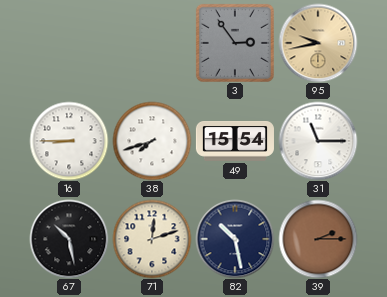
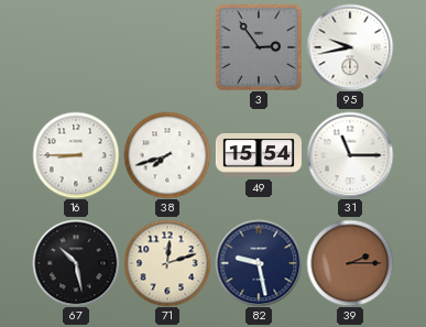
95 dial: champagne -> white
82: 10:28 -> 9:28
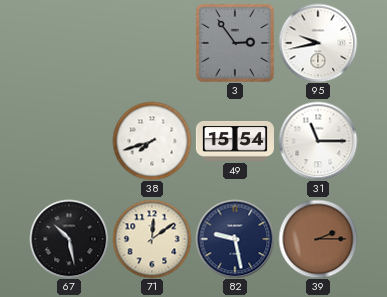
16: 8:45 -> none
71: 12:12 -> 12:09
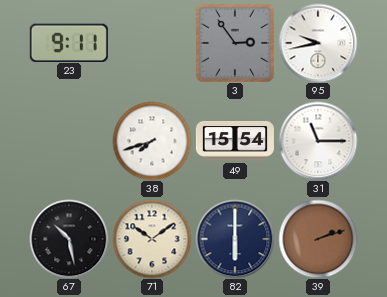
23: none -> 9:11
71: 12:09 -> 10:09
82: 9:28 -> 6:00
39: 2:15 -> 2:12
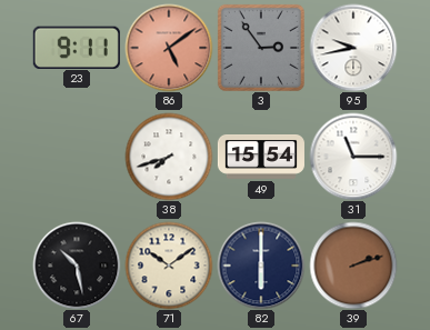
86: none -> 5:09
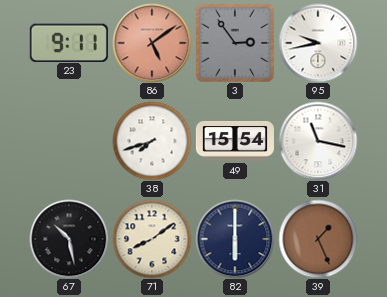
31: 11:15 -> 11:17
71: 10:09 -> 8:09
39: 2:12 -> 1:26
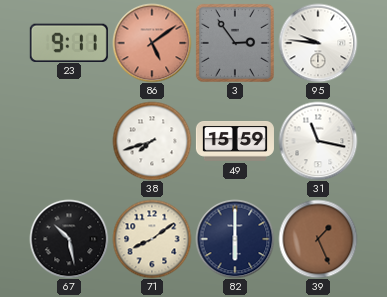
95: 9:43 -> 9:46
49: 15:54 -> 15:59
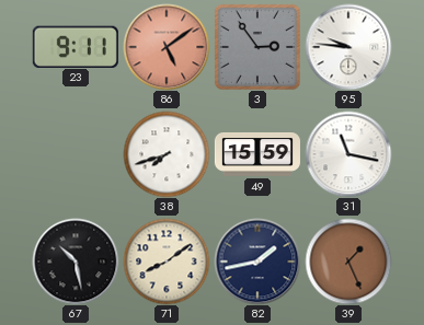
82: 6:00 -> 1:43
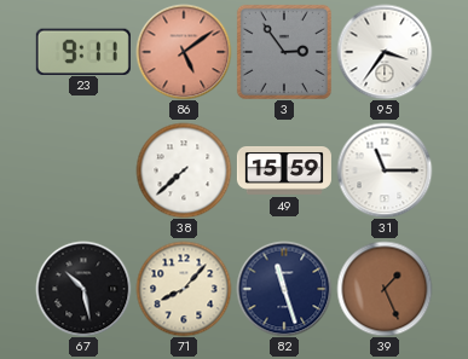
95: 9:46 -> 3:36
38: 7:42 -> 7:38
31: 11:17 -> 11:15
71: 8:09 -> 8:07
82: 1:43 -> 11:27
